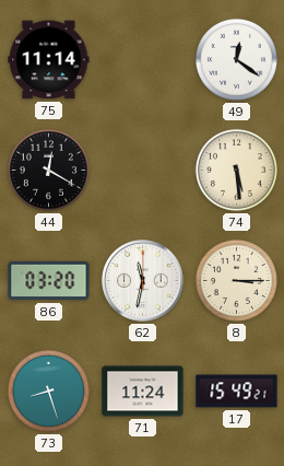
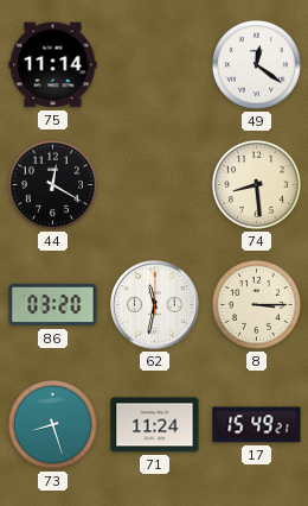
74: 5:29 -> 8:29
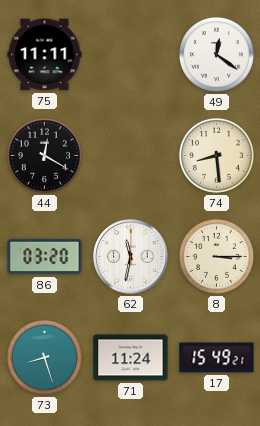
75: 11:14 -> 11:11
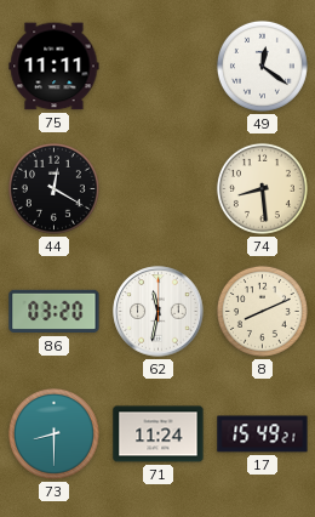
8: 3:15 -> 8:11
73: 8:27 -> 8:30
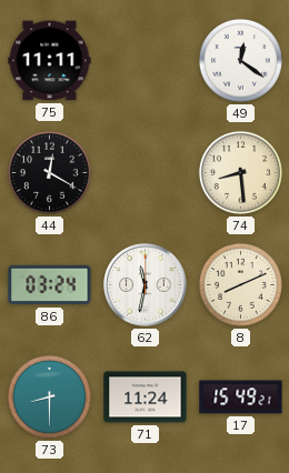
86: 03:20 -> 03:24
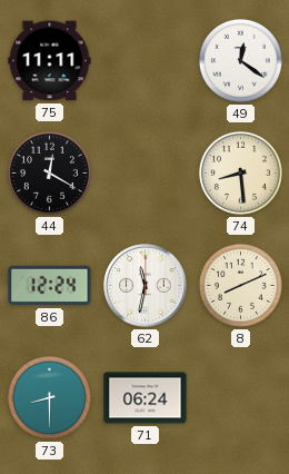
86: 03:24 -> 12:24
71: 11:24 -> 06:24
17: 15:49 -> none
